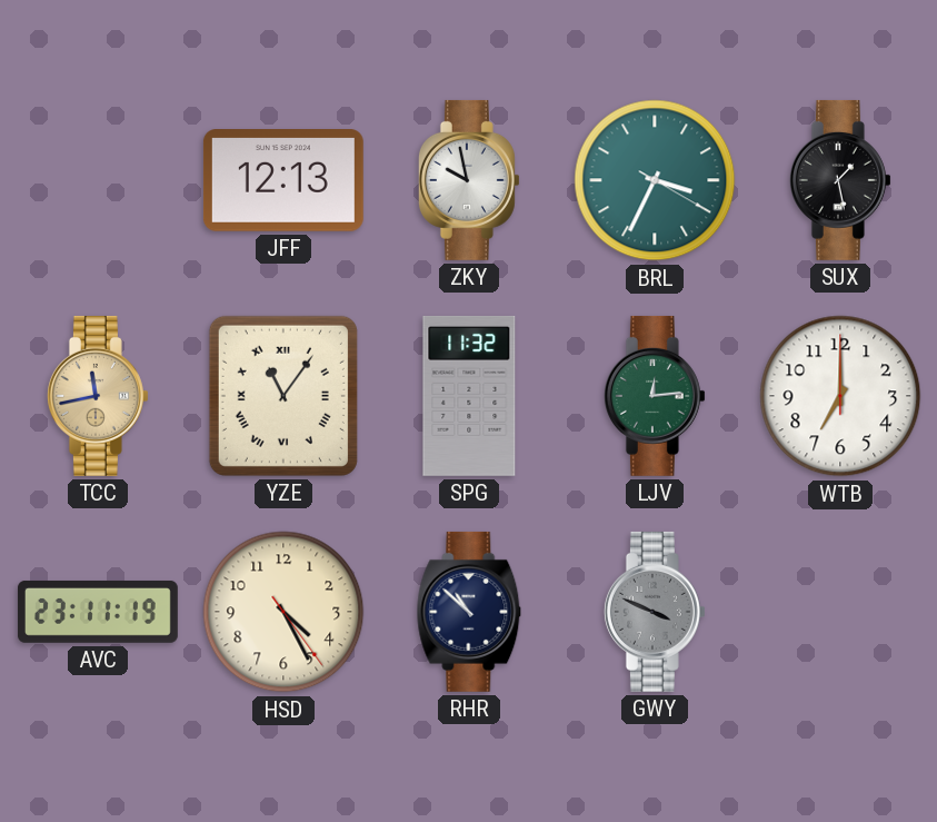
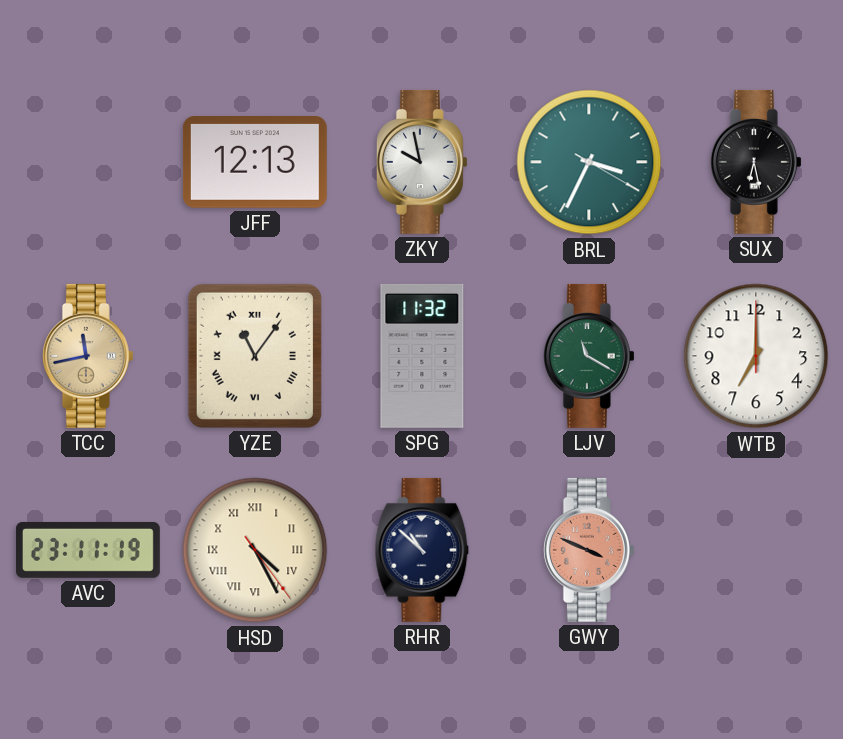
SUX: 1:28 -> 6:28
LJV: 12:14 -> 11:20
HSD numerals: Arabic -> Roman
GWY dial: grey -> salmon
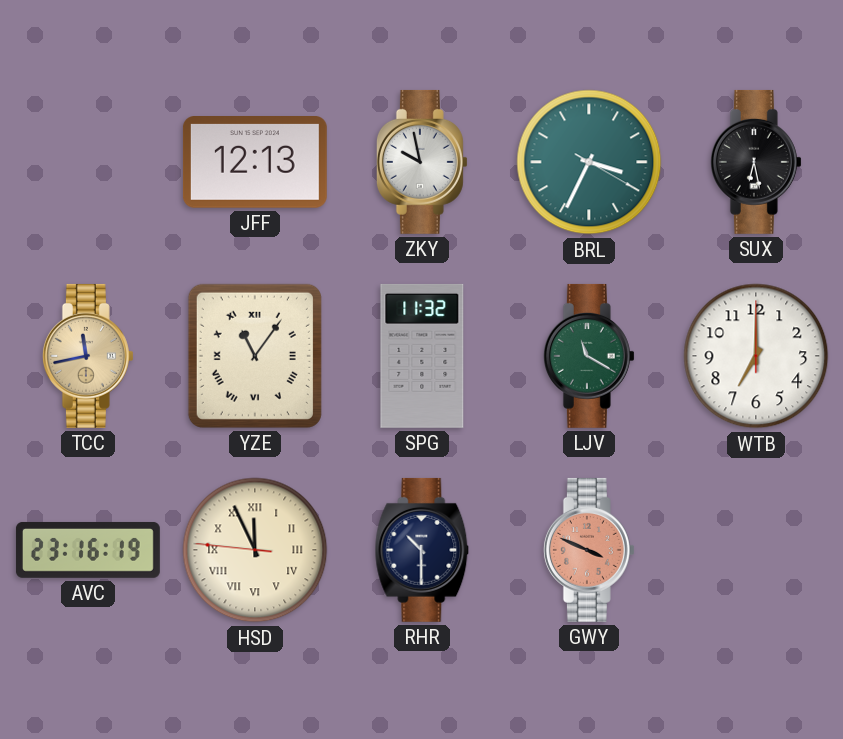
AVC: 23:11 -> 23:16
HSD: 4:25 -> 11:55
RHR: 10:52 -> 10:30
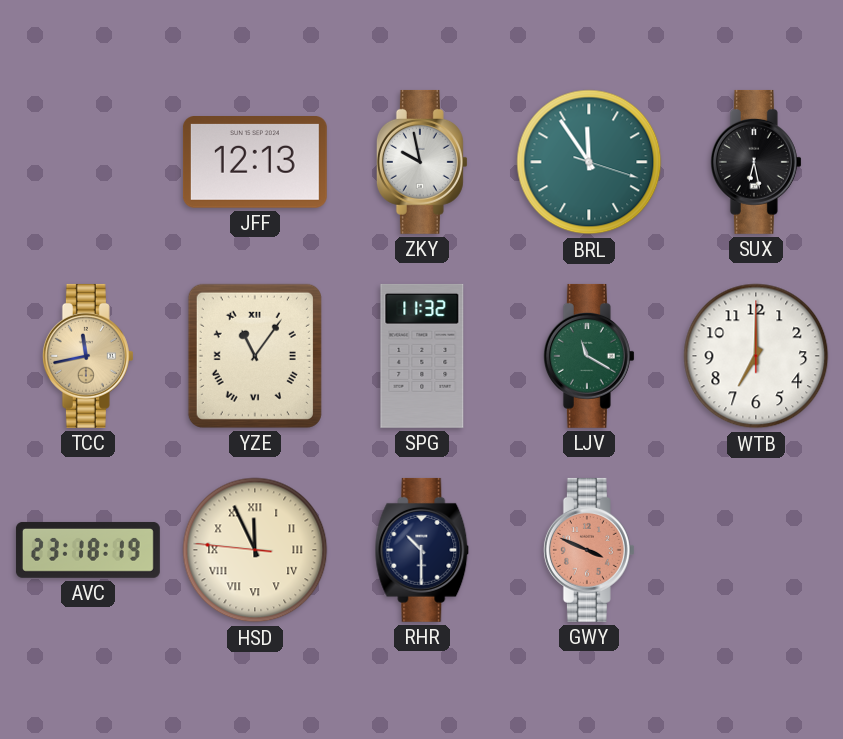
BRL: 3:34 -> 11:54
AVC: 23:16 -> 23:18
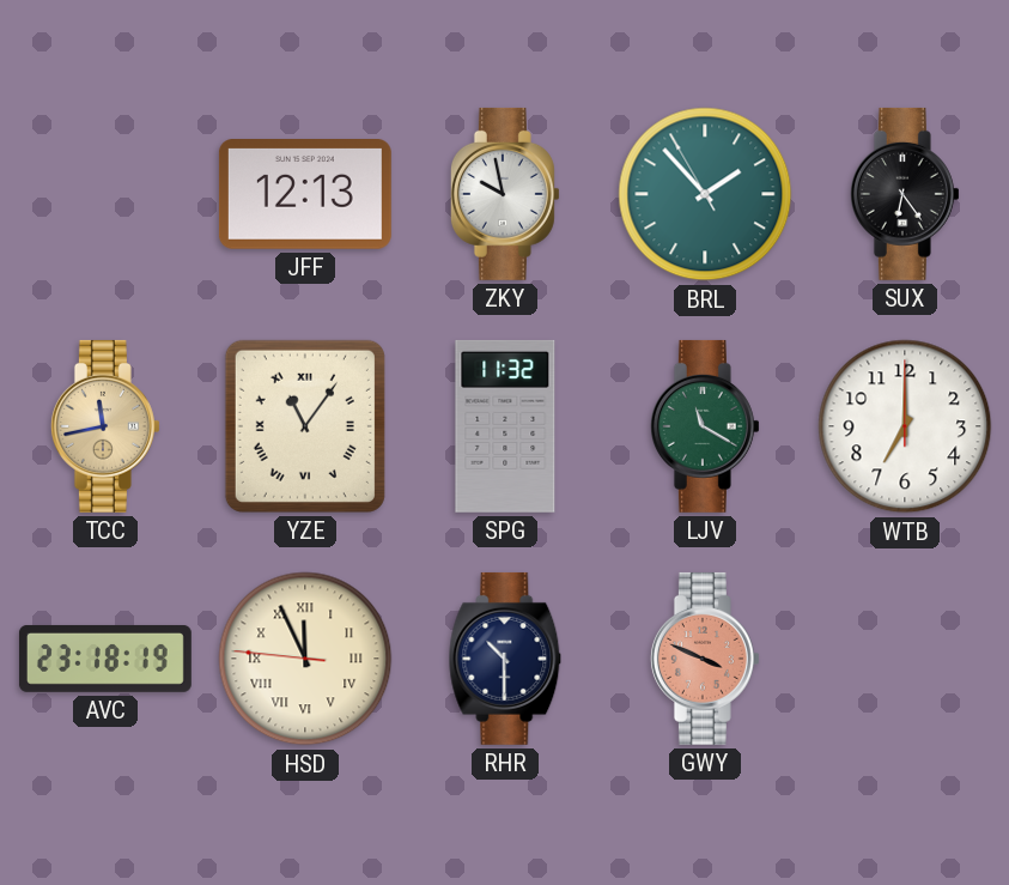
BRL: 11:54 -> 1:52
SUX: 6:28 -> 6:24
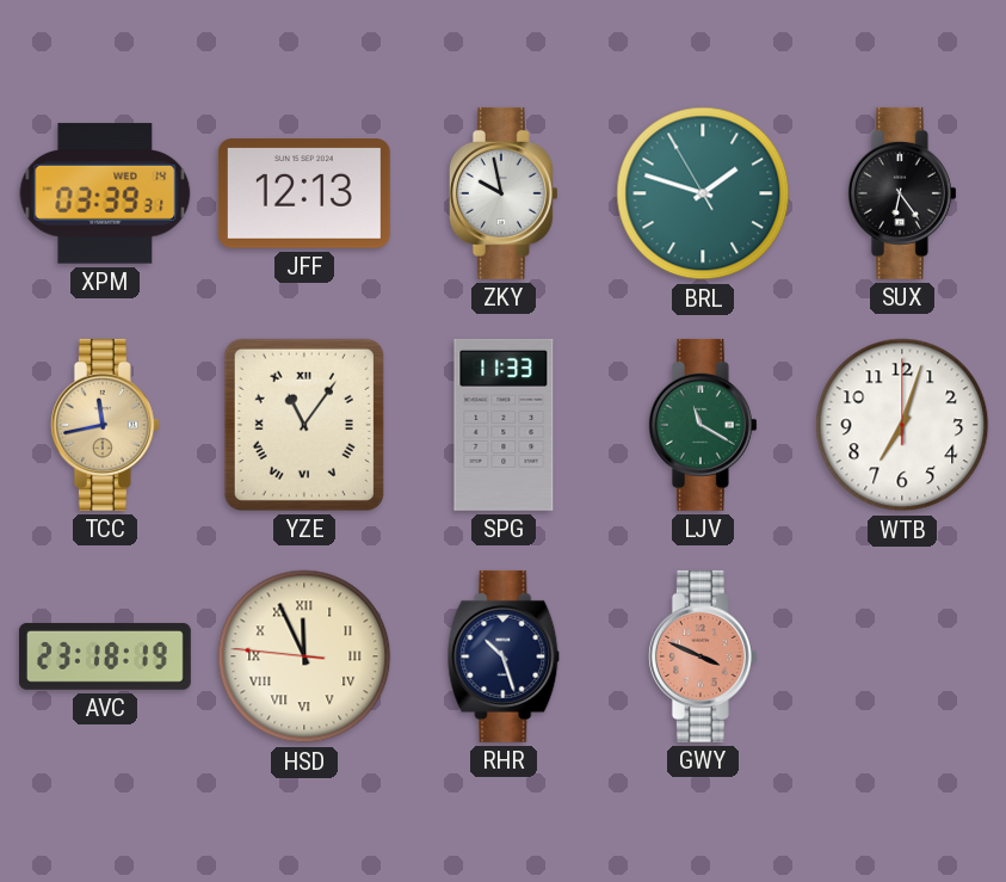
XPM: none -> 03:39
BRL: 1:52 -> 1:47
SPG: 11:32 -> 11:33
WTB: 7:00 -> 7:03
RHR: 10:30 -> 10:27
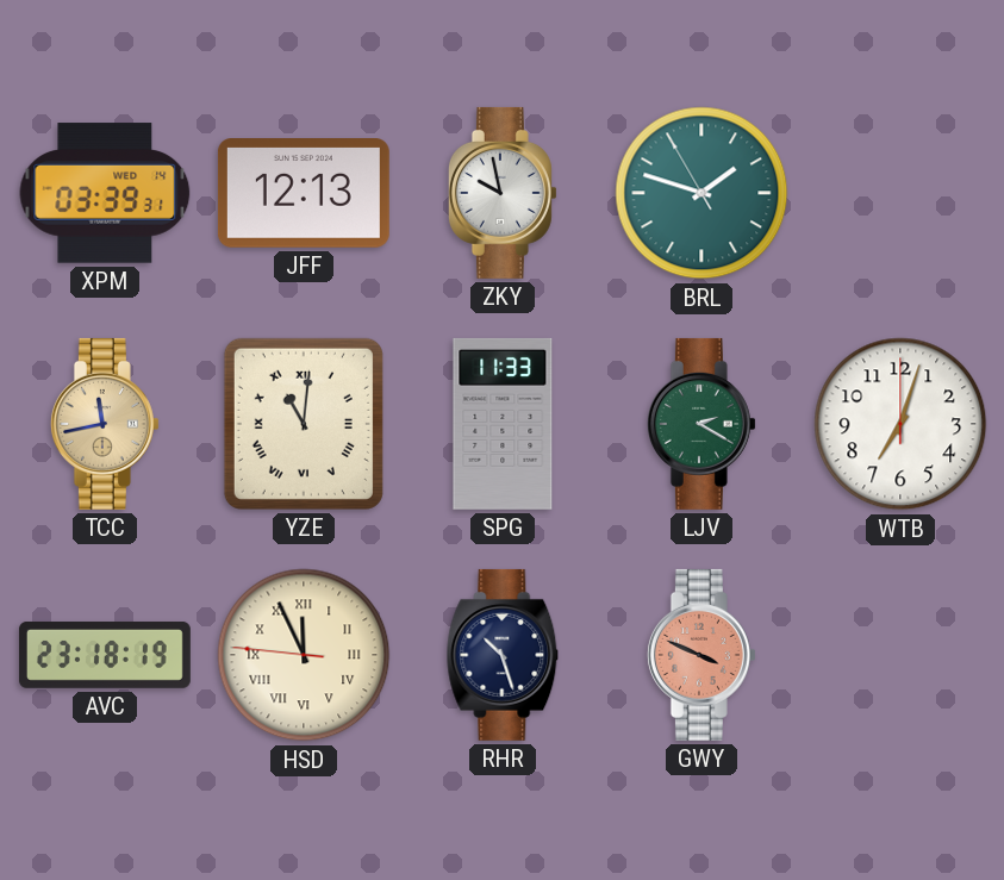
SUX: 6:24 -> none
YZE: 11:06 -> 11:01
LJV: 11:20 -> 2:20
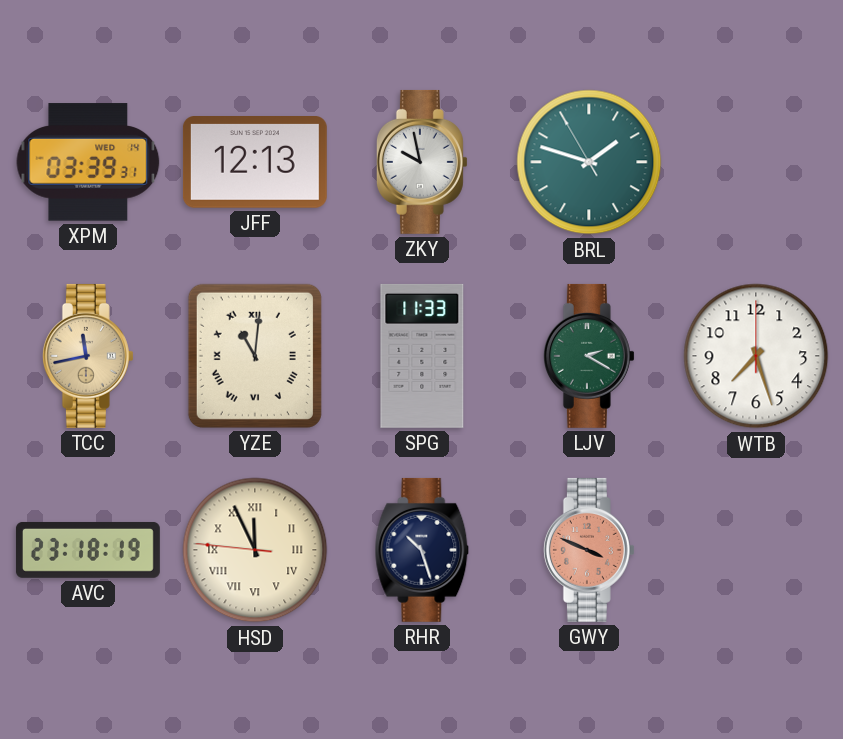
WTB: 7:03 -> 7:27
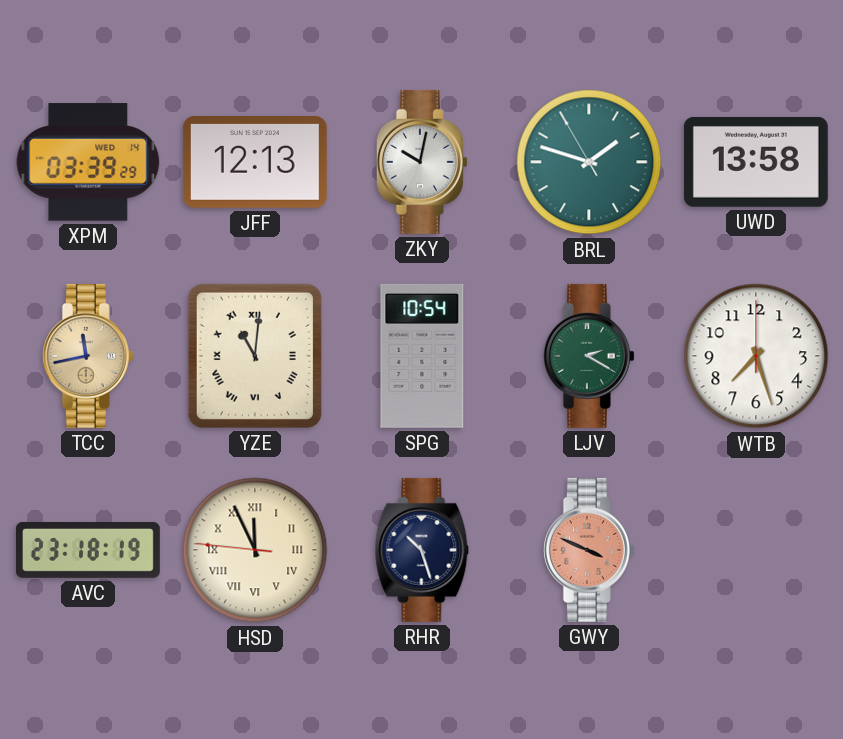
XPM: 03:39:31 -> 03:39:29
ZKY: 9:58 -> 10:02
UWD: none -> 13:58
SPG: 11:33 -> 10:54
